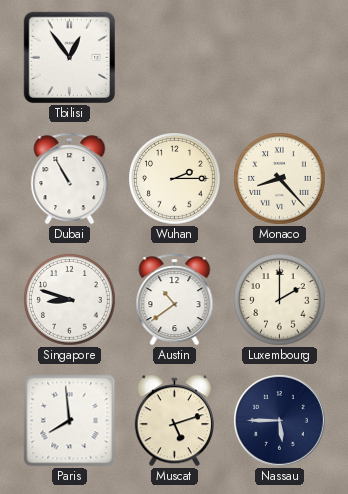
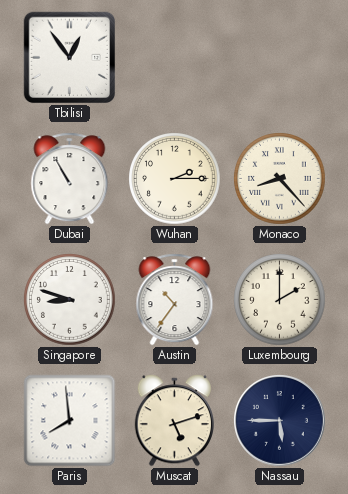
Austin: 10:39 -> 10:36
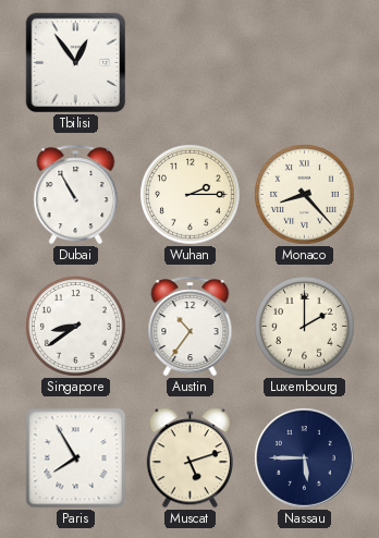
Singapore: 8:48 -> 8:39
Paris: 7:59 -> 7:55
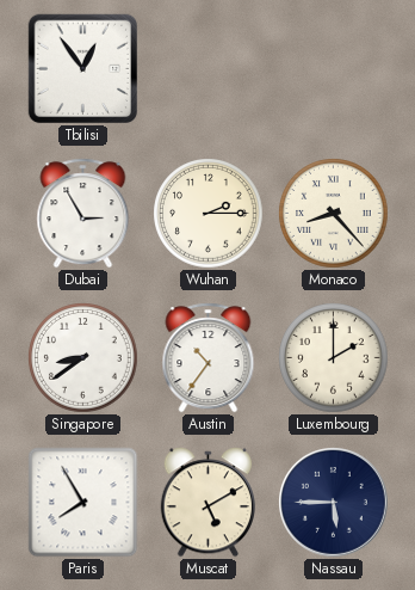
Dubai: 10:55 -> 2:55
Muscat: 5:12 -> 5:10
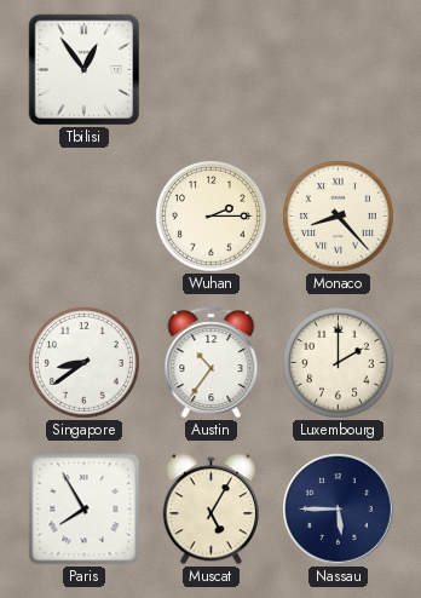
Dubai: 2:55 -> none
Muscat: 5:10 -> 5:05
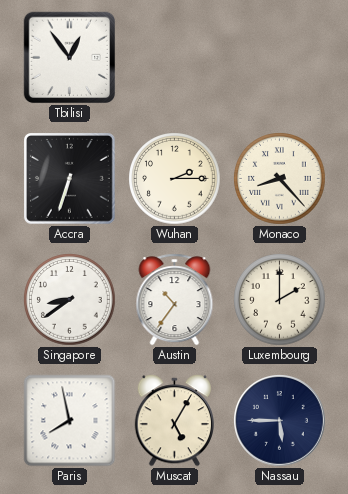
Accra: none -> 6:33
Paris: 7:55 -> 7:58
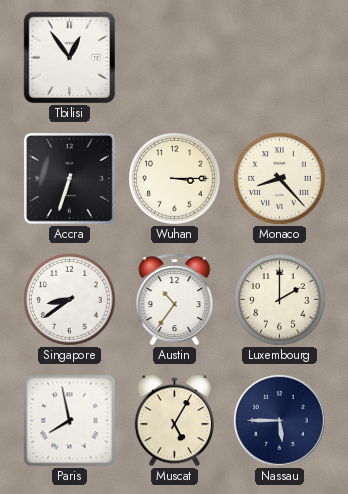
Wuhan: 2:15 -> 3:15
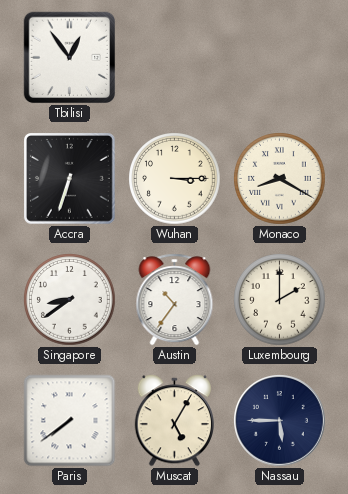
Monaco: 8:23 -> 8:20
Paris: 7:58 -> 7:39
